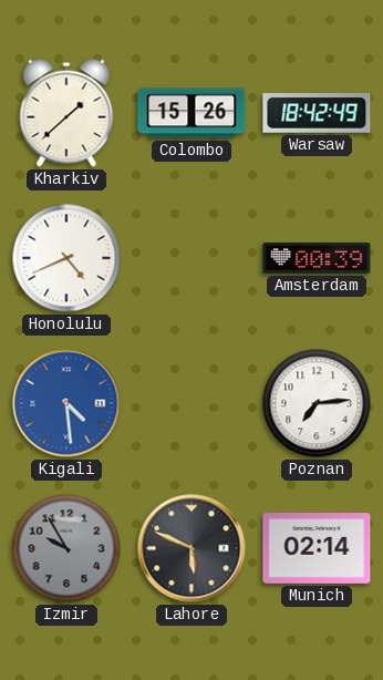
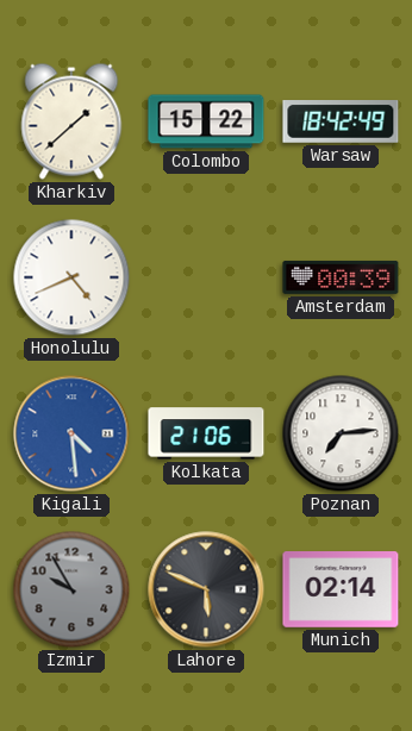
Colombo: 15:26 -> 15:22
Kolkata: none -> 21:06
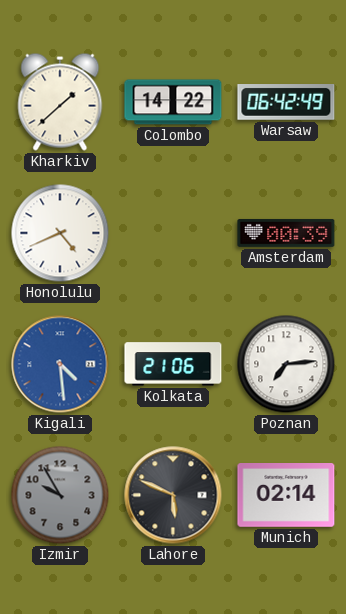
Colombo: 15:22 -> 14:22
Warsaw: 18:42 -> 06:42
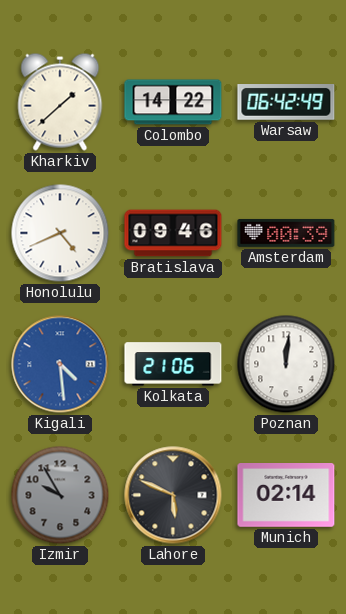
Bratislava: none -> 09:46
Poznan: 7:14 -> 12:01
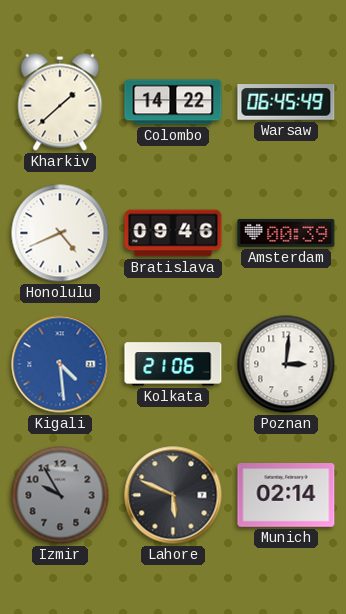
Warsaw: 06:42 -> 06:45
Poznan: 12:01 -> 3:01
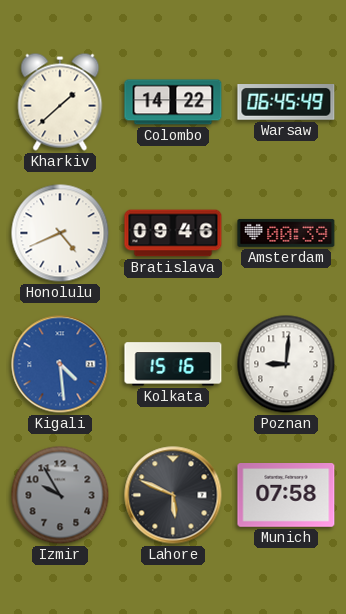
Kolkata: 21:06 -> 15:16
Poznan: 3:01 -> 9:01
Munich: 02:14 -> 07:58
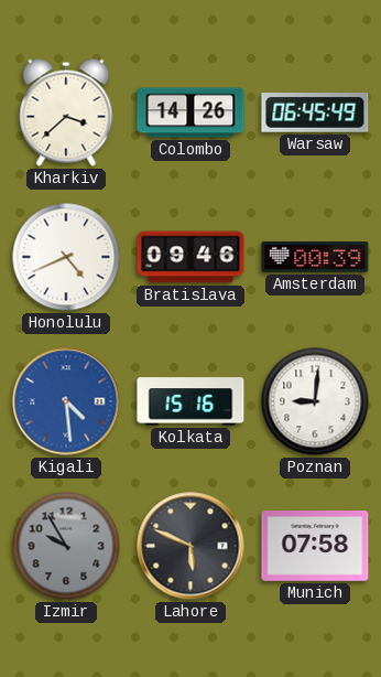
Kharkiv: 1:38 -> 3:38
Colombo: 14:22 -> 14:26
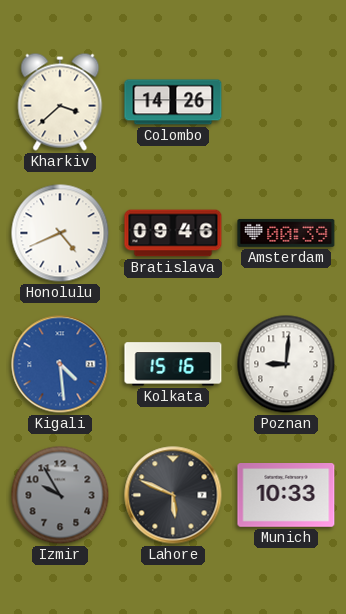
Warsaw: 06:45 -> none
Munich: 07:58 -> 10:33
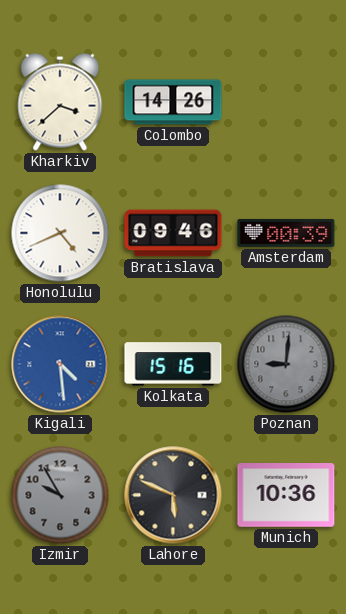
Poznan dial: white -> grey
Munich: 10:33 -> 10:36
